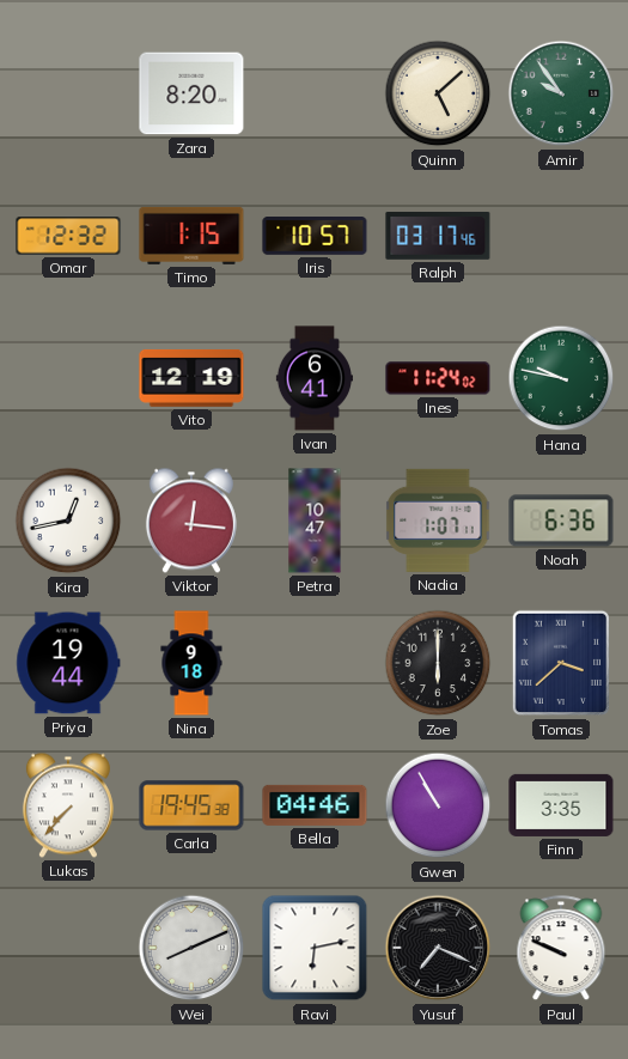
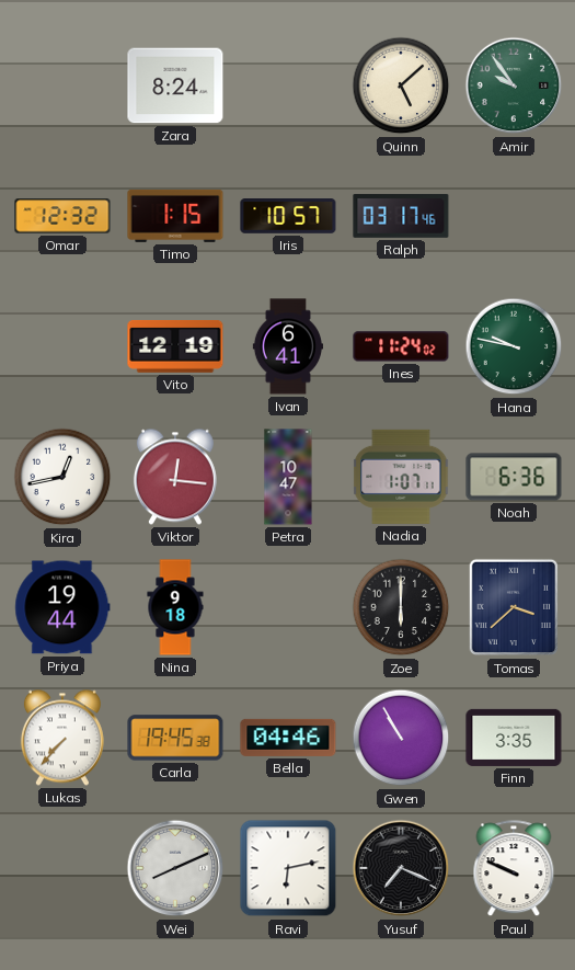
Zara: 8:20 -> 8:24
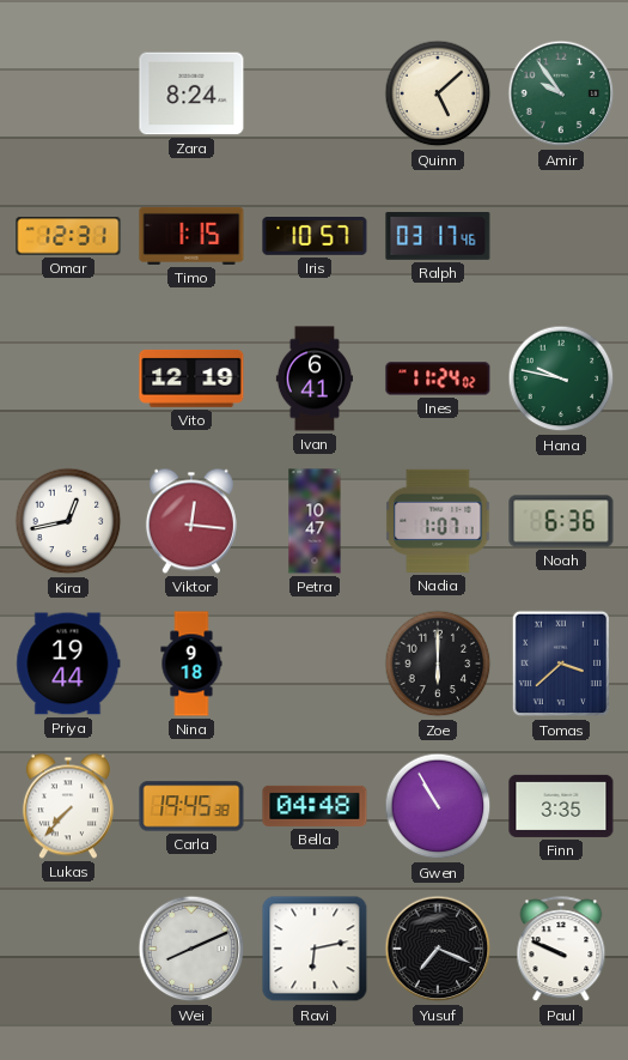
Omar: 12:32 -> 12:31
Bella: 04:46 -> 04:48
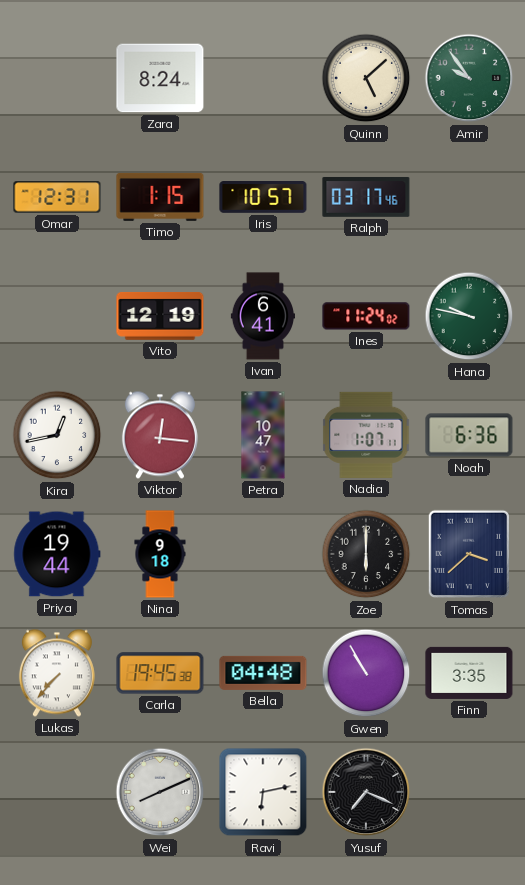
Paul: 9:49 -> none
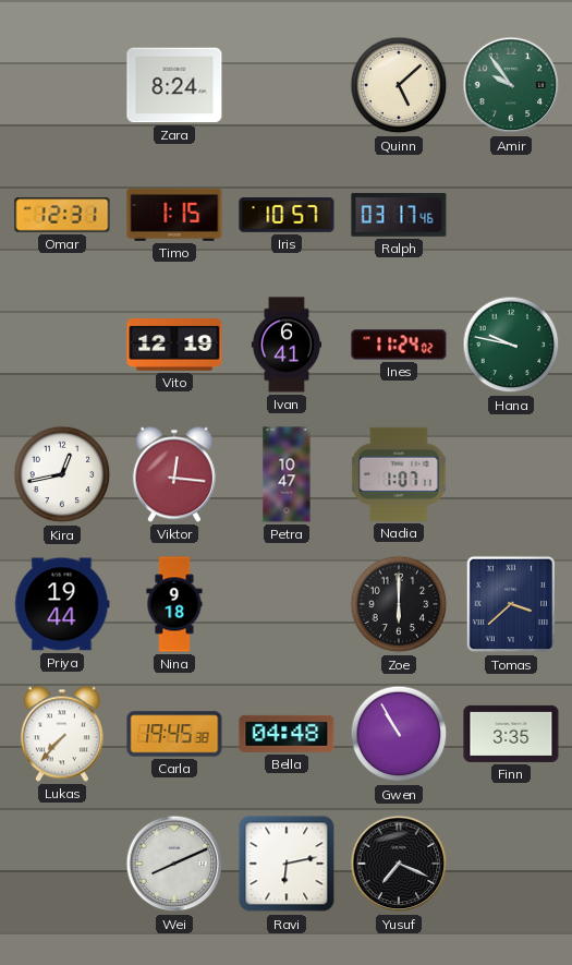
Noah: 6:36 -> none
